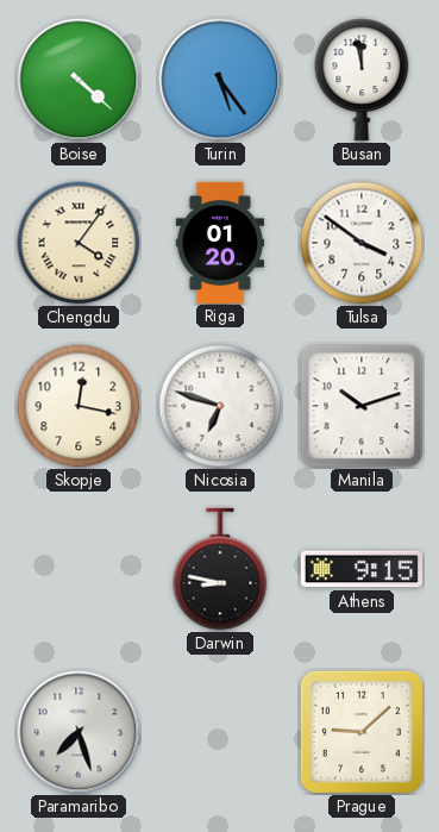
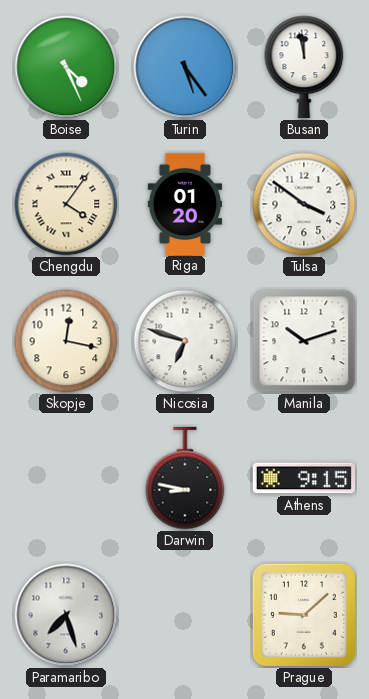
Boise: 4:22 -> 4:26
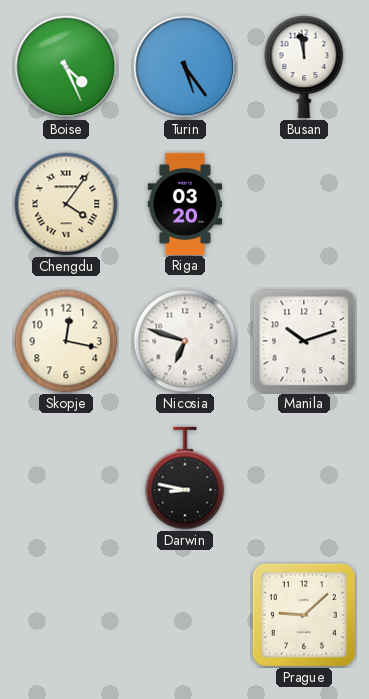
Riga: 01:20 -> 03:20
Tulsa: 3:51 -> none
Athens: 9:15 -> none
Paramaribo: 7:27 -> none
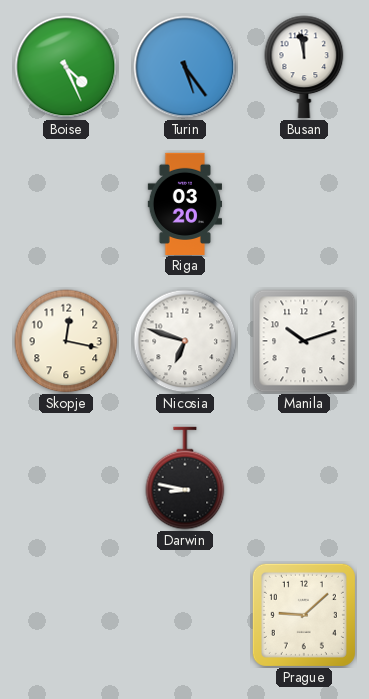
Chengdu: 4:06 -> none
